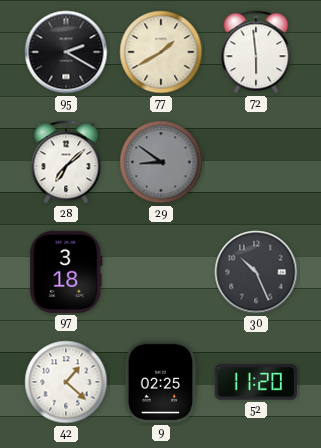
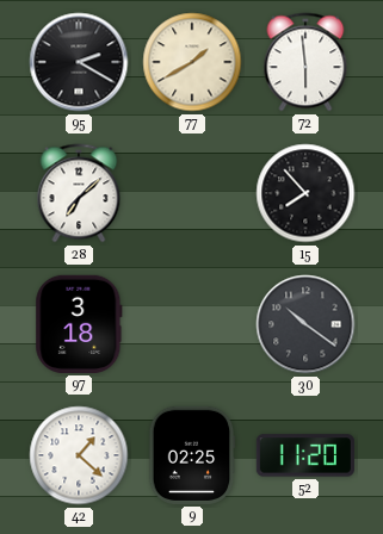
29: 8:51 -> none
15: none -> 7:53
30: 10:26 -> 10:21
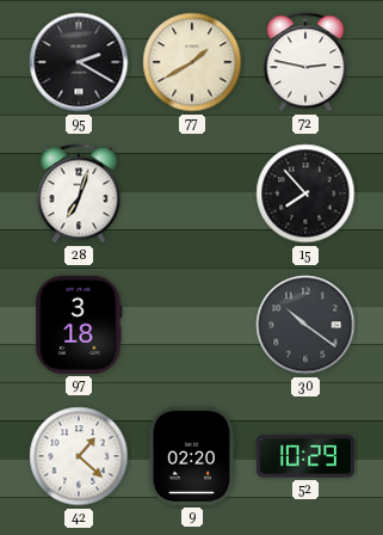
72: 5:59 -> 2:47
28: 7:08 -> 7:03
9: 02:25 -> 02:20
52: 11:20 -> 10:29
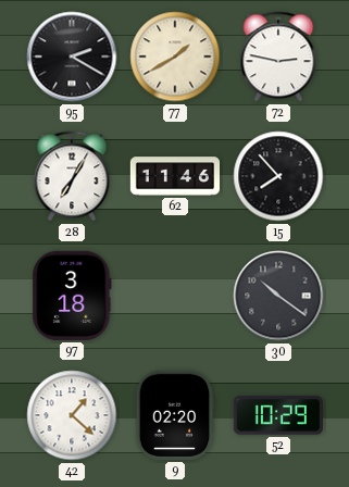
28: 7:03 -> 7:05
62: none -> 11:46
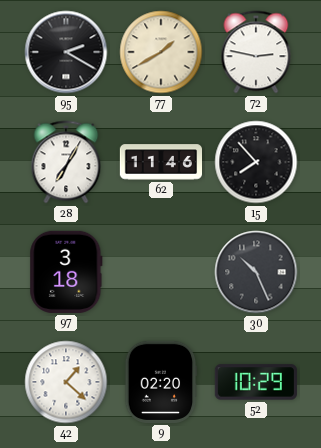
30: 10:21 -> 10:26
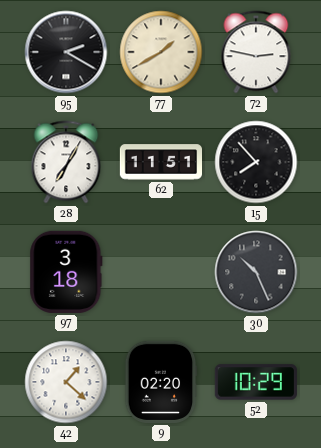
62: 11:46 -> 11:51
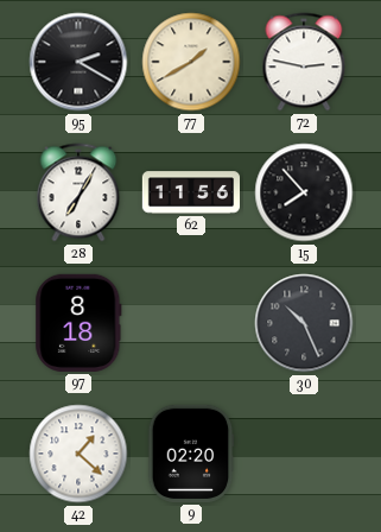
62: 11:51 -> 11:56
97: 3:18 -> 8:18
52: 10:29 -> none
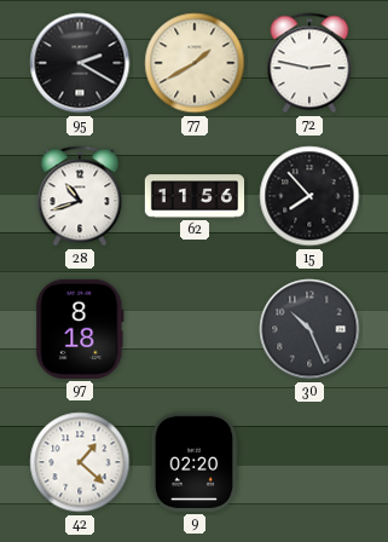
28: 7:05 -> 10:42
